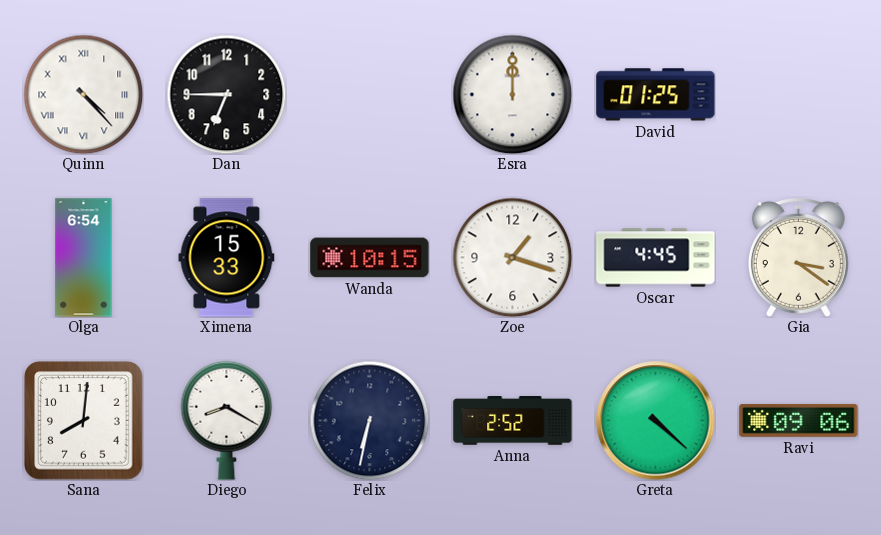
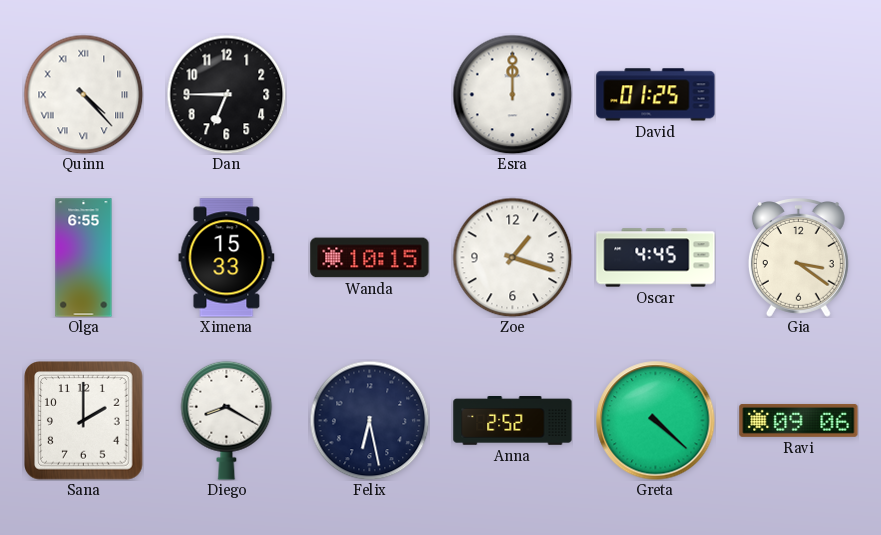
Olga: 6:54 -> 6:55
Sana: 8:01 -> 2:00
Felix: 6:32 -> 6:28
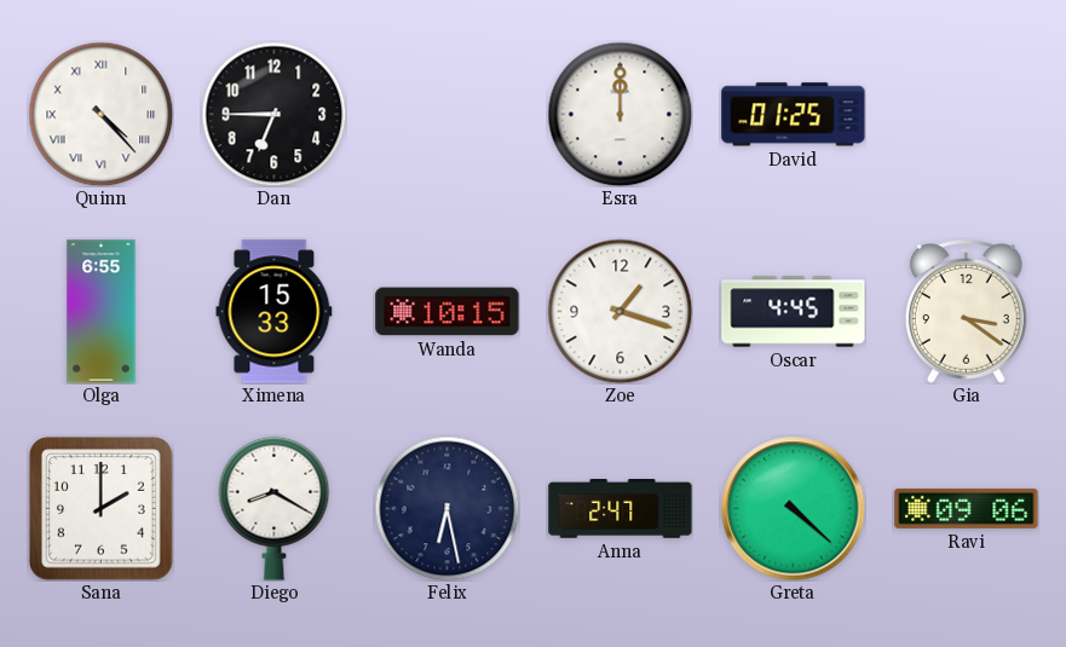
Anna: 2:52 -> 2:47
